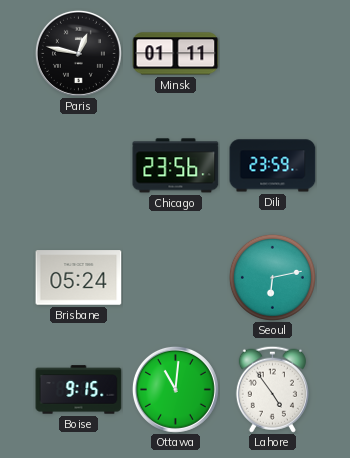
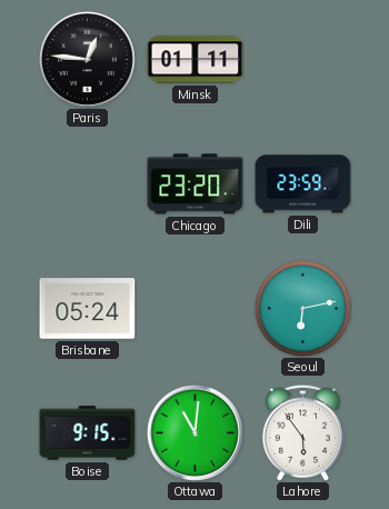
Paris: 12:47 -> 12:46
Chicago: 23:56 -> 23:20
Lahore: 4:54 -> 5:54
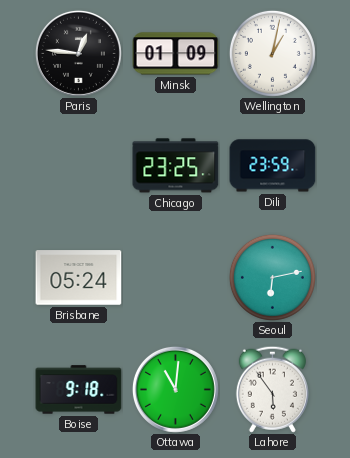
Minsk: 01:11 -> 01:09
Wellington: none -> 1:02
Chicago: 23:20 -> 23:25
Boise: 9:15 -> 9:18
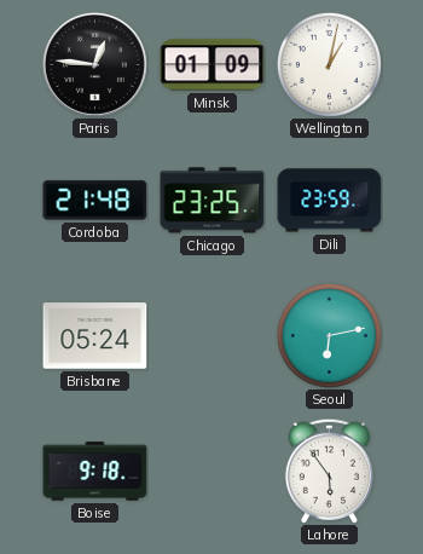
Cordoba: none -> 21:48
Ottawa: 11:01 -> none
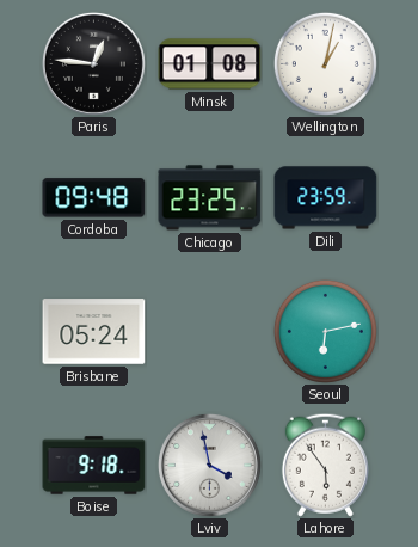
Minsk: 01:09 -> 01:08
Cordoba: 21:48 -> 09:48
Lviv: none -> 3:58
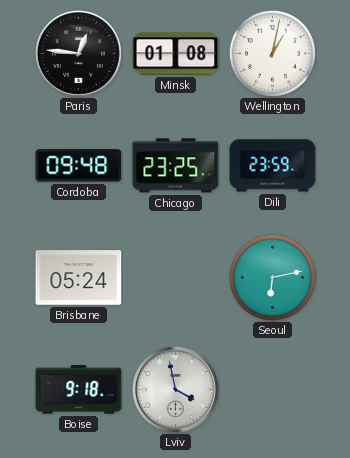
Lahore: 5:54 -> none
